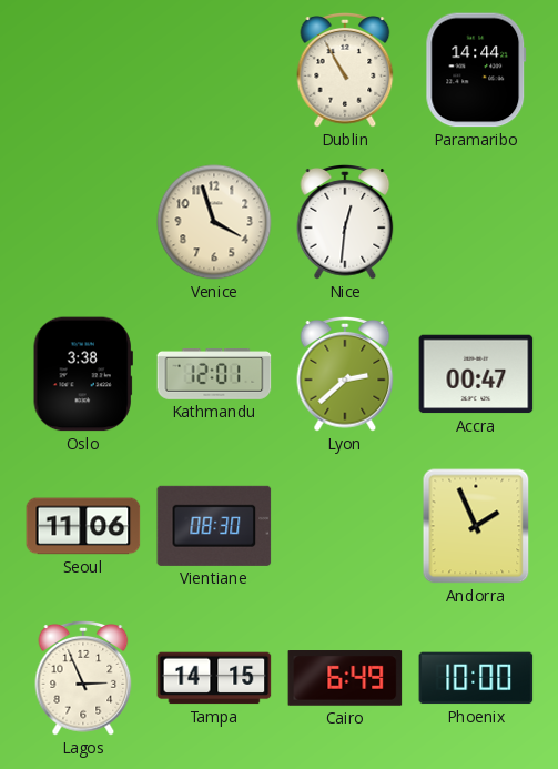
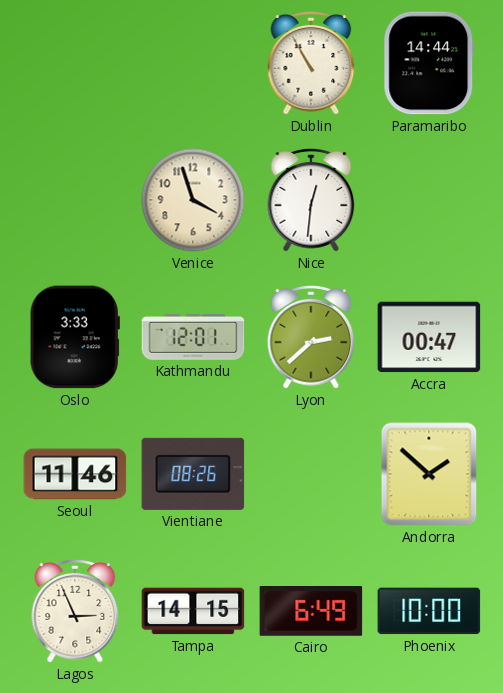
Oslo: 3:38 -> 3:33
Seoul: 11:06 -> 11:46
Vientiane: 08:30 -> 08:26
Andorra: 1:56 -> 1:52
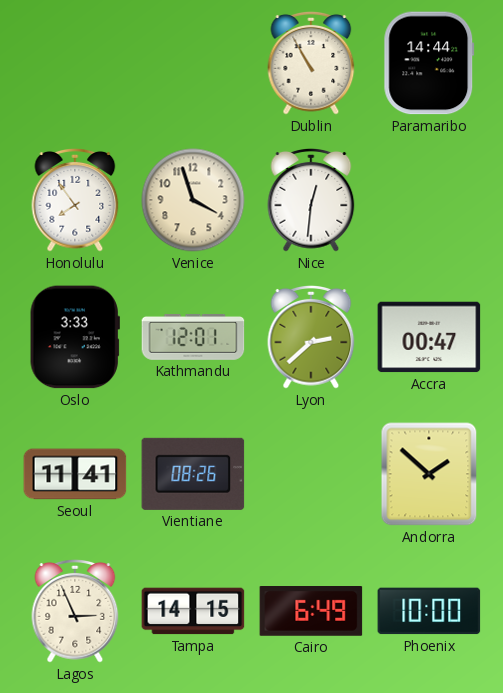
Honolulu: none -> 7:54
Seoul: 11:46 -> 11:41
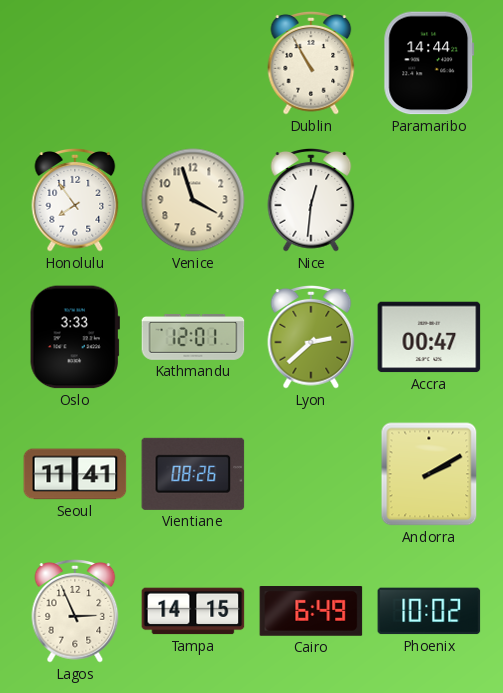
Andorra: 1:52 -> 2:10
Phoenix: 10:00 -> 10:02
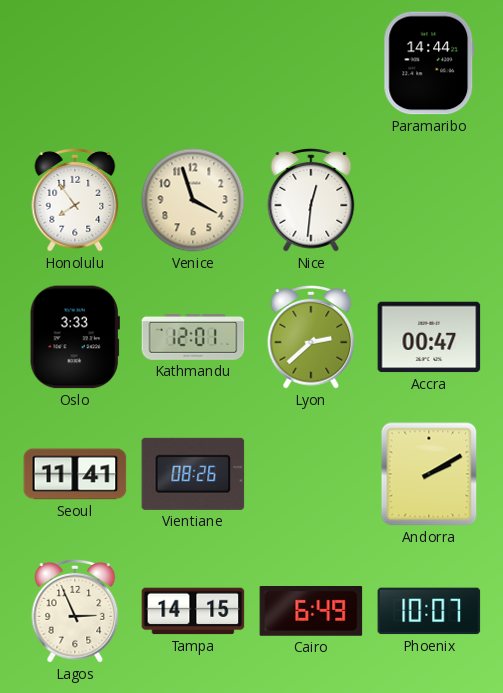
Dublin: 10:55 -> none
Phoenix: 10:02 -> 10:07
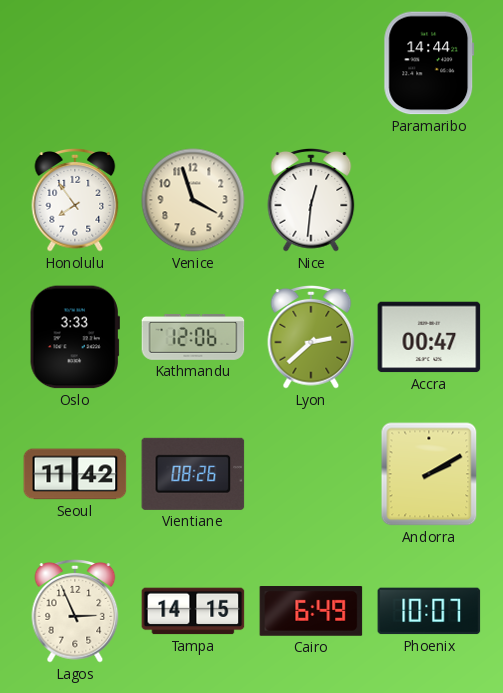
Kathmandu: 12:01 -> 12:06
Seoul: 11:41 -> 11:42
